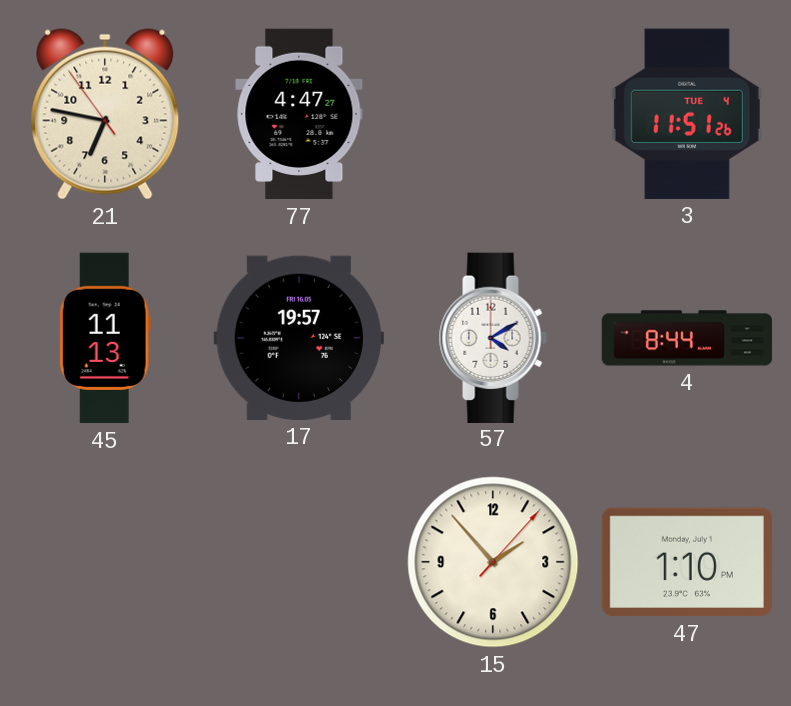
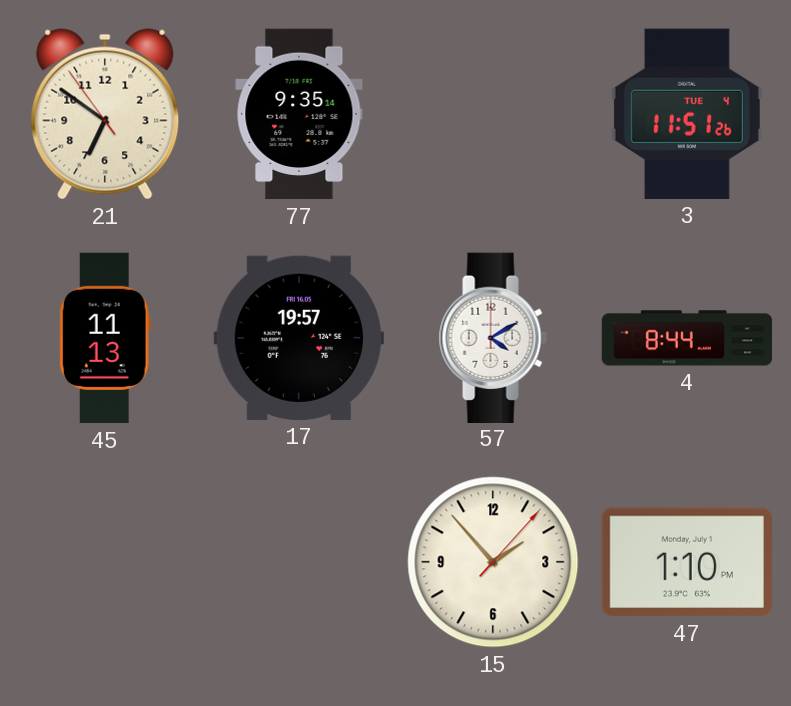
21: 6:46 -> 6:50
77: 4:47 -> 9:35
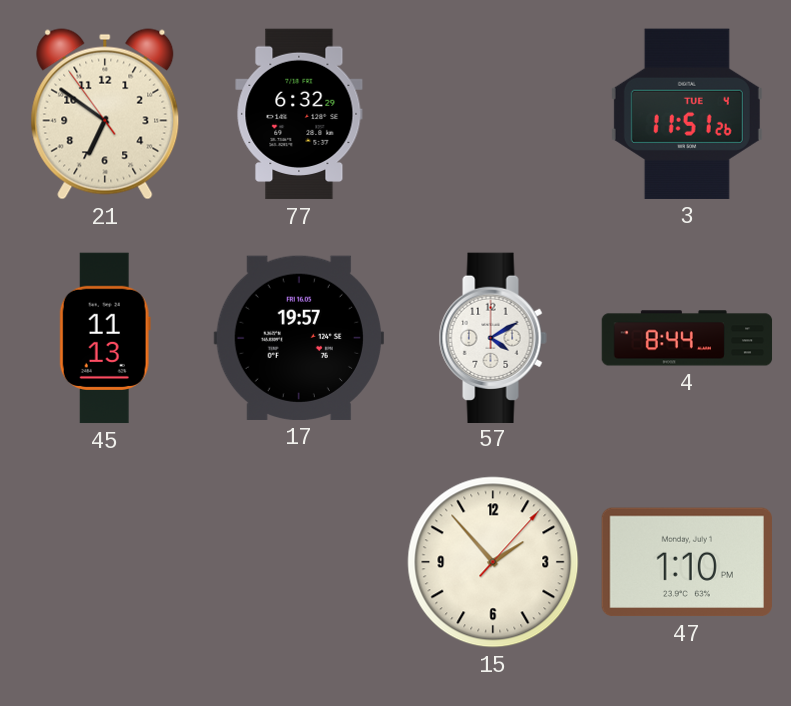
77: 9:35 -> 6:32
